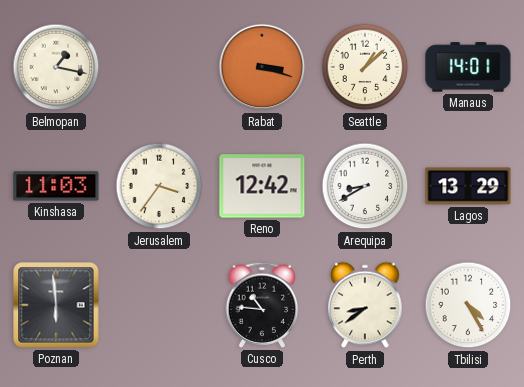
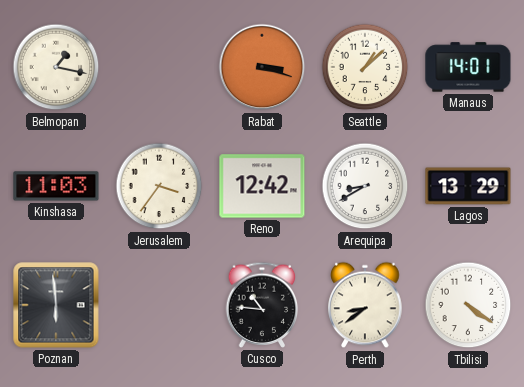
Tbilisi: 4:25 -> 4:21
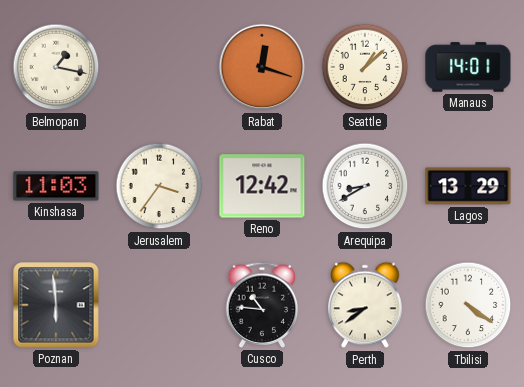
Rabat: 3:18 -> 12:18
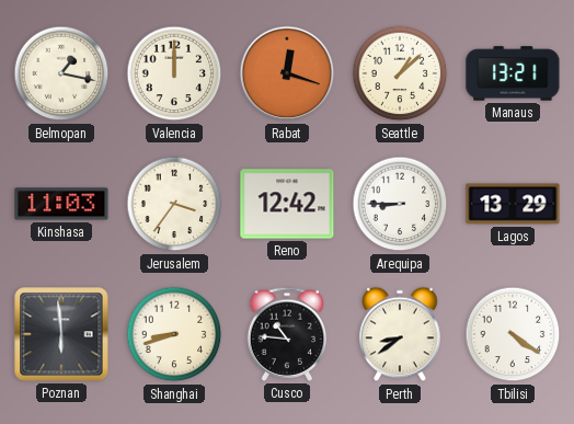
Valencia: none -> 12:00
Manaus: 14:01 -> 13:21
Arequipa: 8:40 -> 8:45
Shanghai: none -> 8:42
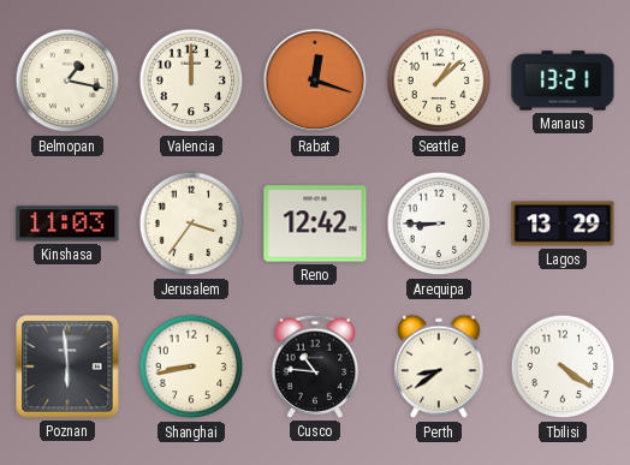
Shanghai: 8:42 -> 8:43
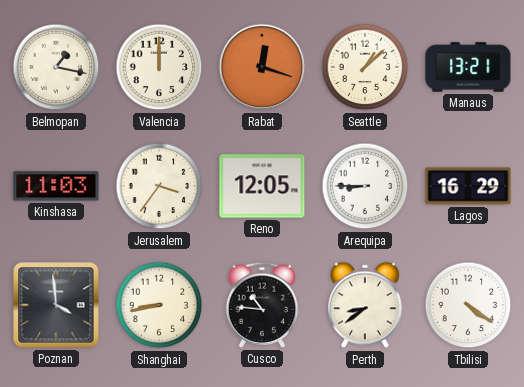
Reno: 12:42 -> 12:05
Lagos: 13:29 -> 16:29
Poznan: 5:59 -> 3:59
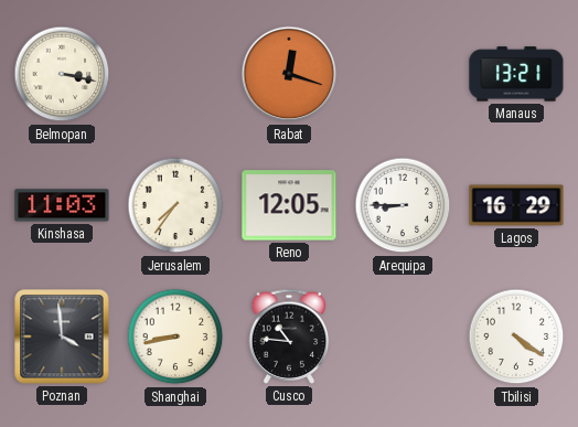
Belmopan: 1:17 -> 3:17
Valencia: 12:00 -> none
Seattle: 1:08 -> none
Jerusalem: 3:36 -> 7:36
Perth: 8:39 -> none
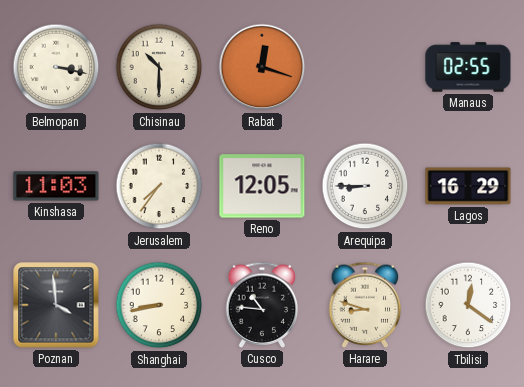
Chisinau: none -> 10:30
Manaus: 13:21 -> 02:55
Harare: none -> 8:48
Tbilisi: 4:21 -> 12:21
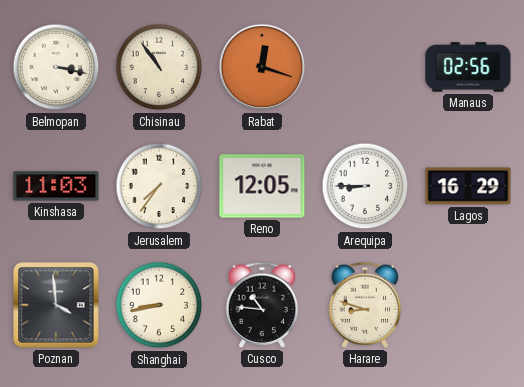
Chisinau: 10:30 -> 10:54
Manaus: 02:55 -> 02:56
Tbilisi: 12:21 -> none
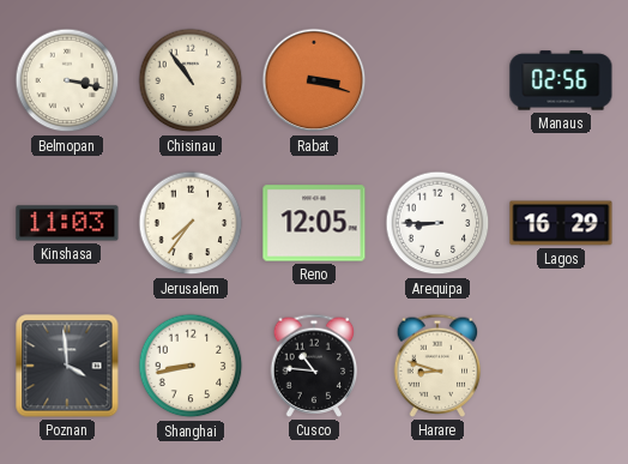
Rabat: 12:18 -> 3:18
